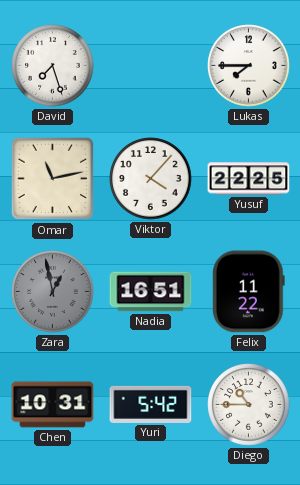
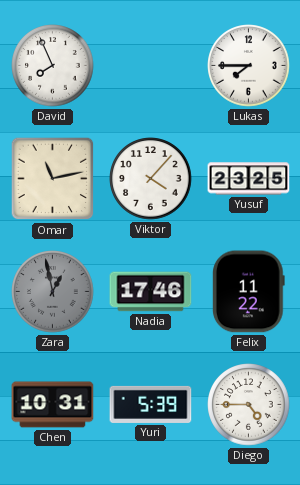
David: 7:27 -> 7:56
Yusuf: 22:25 -> 23:25
Nadia: 16:51 -> 17:46
Yuri: 5:42 -> 5:39
Diego: 10:45 -> 4:45
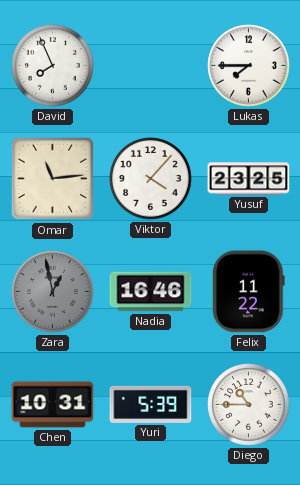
Omar: 11:13 -> 11:14
Nadia: 17:46 -> 16:46
Diego: 4:45 -> 10:45
